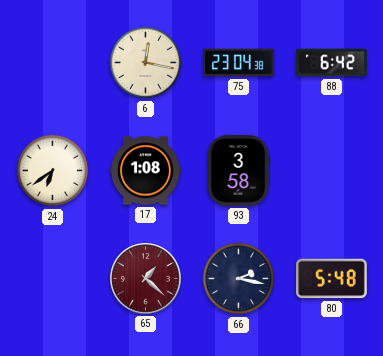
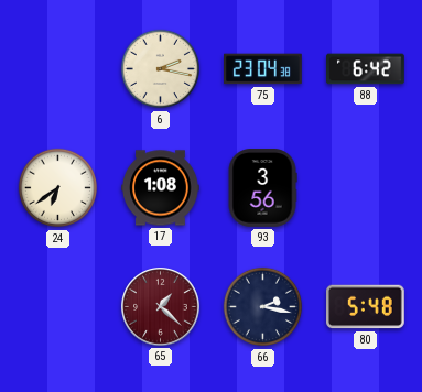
6: 12:17 -> 2:17
93: 3:58 -> 3:56
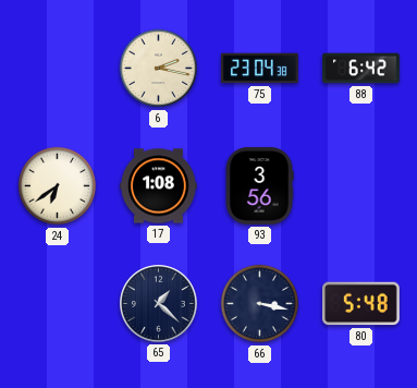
65 dial: burgundy -> navy
66: 2:17 -> 3:17
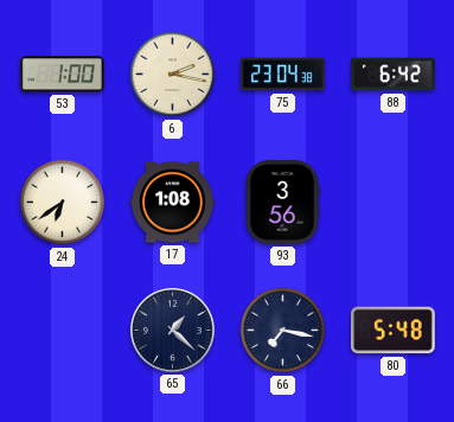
53: none -> 1:00
66: 3:17 -> 7:17
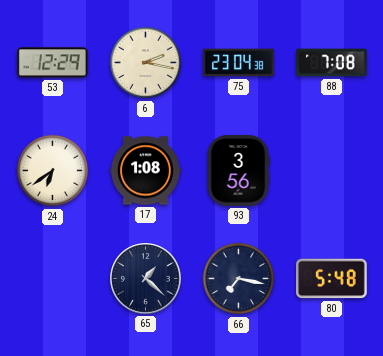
53: 1:00 -> 12:29
88: 6:42 -> 7:08
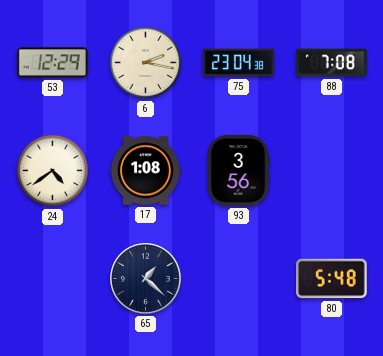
24: 6:39 -> 4:39
66: 7:17 -> none
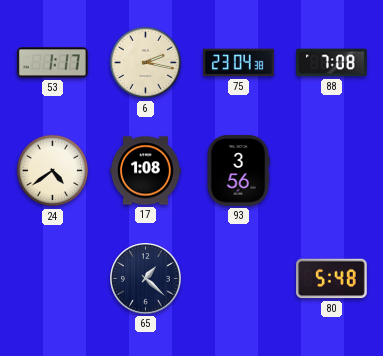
53: 12:29 -> 1:17
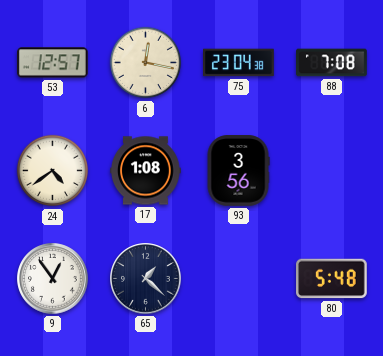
53: 1:17 -> 12:57
6: 2:17 -> 12:17
9: none -> 12:54
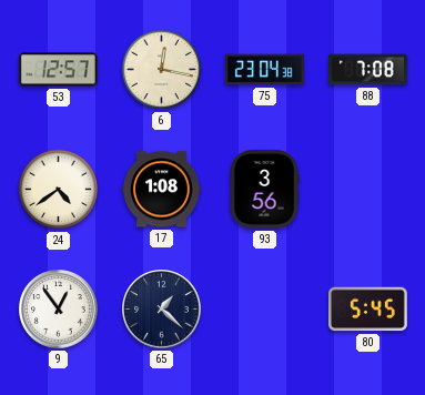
80: 5:48 -> 5:45
